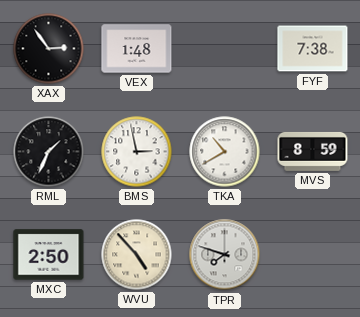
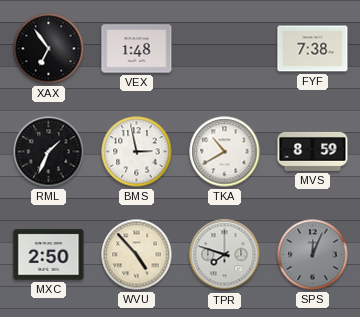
XAX: 2:54 -> 6:54
SPS: none -> 12:04
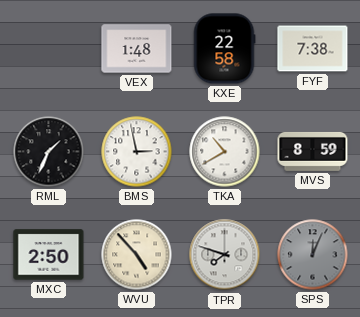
XAX: 6:54 -> none
KXE: none -> 22:58
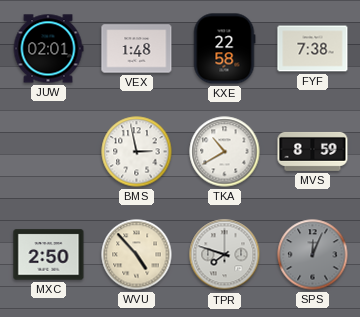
JUW: none -> 02:01
RML: 1:34 -> none
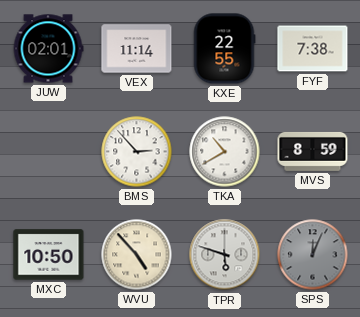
VEX: 1:48 -> 11:14
KXE: 22:58 -> 22:55
BMS: 2:58 -> 2:53
MXC: 2:50 -> 10:50
TPR: 7:48 -> 5:48
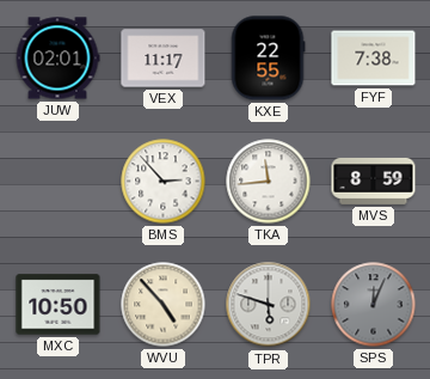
VEX: 11:14 -> 11:17
TKA: 10:40 -> 11:44
